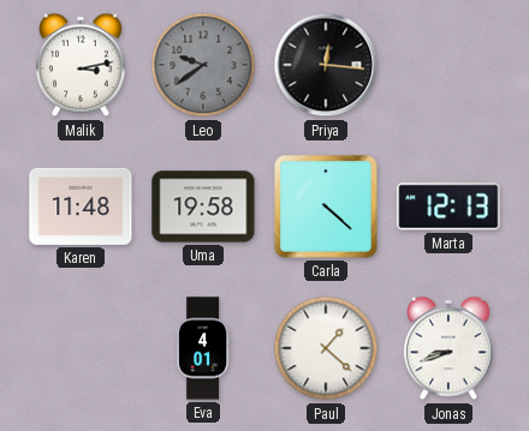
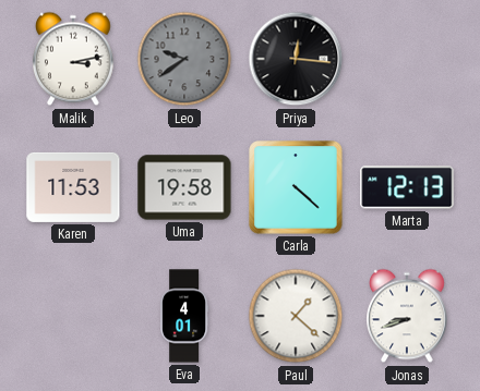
Karen: 11:48 -> 11:53
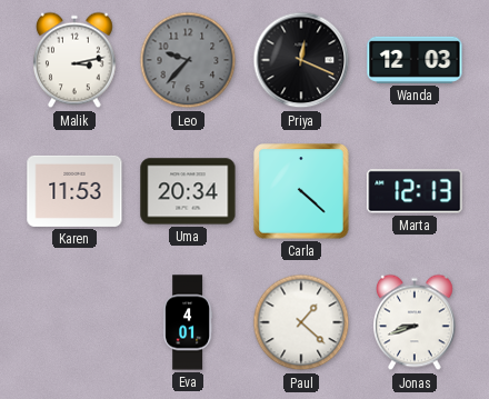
Leo: 9:39 -> 9:37
Priya: 12:16 -> 12:19
Wanda: none -> 12:03
Uma: 19:58 -> 20:34
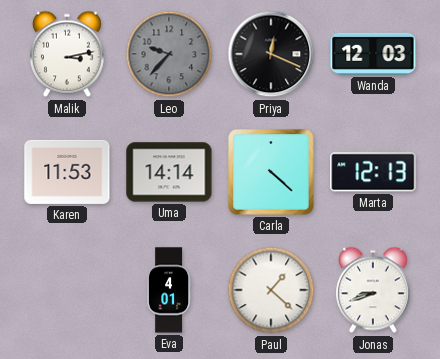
Uma: 20:34 -> 14:14
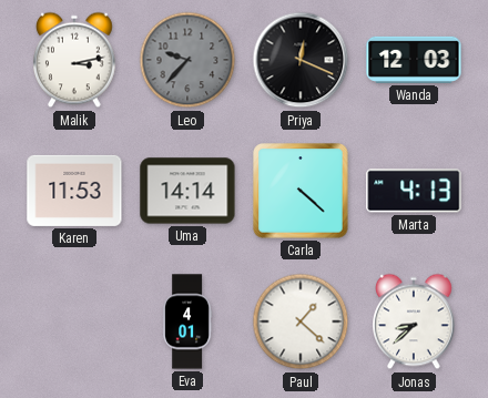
Marta: 12:13 -> 4:13
Jonas: 8:42 -> 8:38
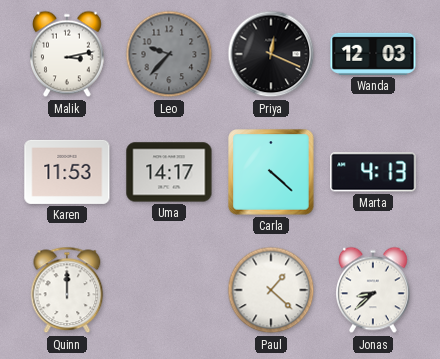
Uma: 14:14 -> 14:17
Quinn: none -> 12:00
Eva: 4:01 -> none
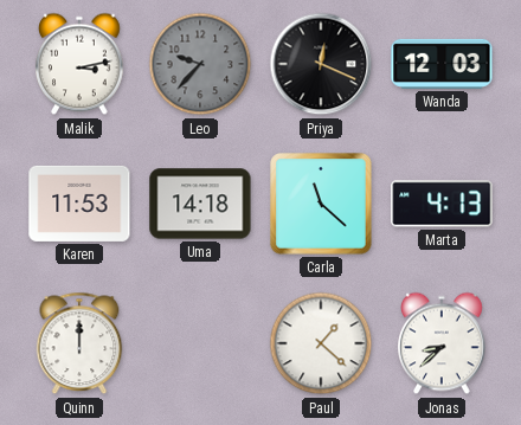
Uma: 14:17 -> 14:18
Carla: 4:22 -> 11:22
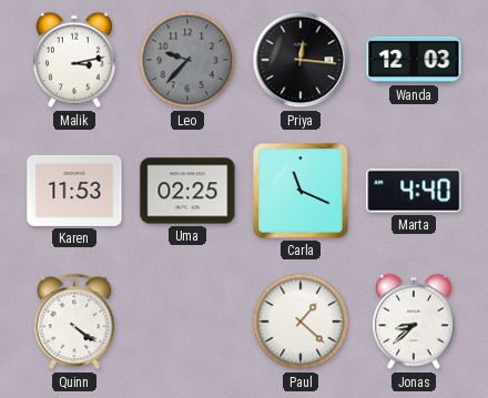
Priya: 12:19 -> 12:16
Uma: 14:18 -> 02:25
Carla: 11:22 -> 11:19
Marta: 4:13 -> 4:40
Quinn: 12:00 -> 4:21
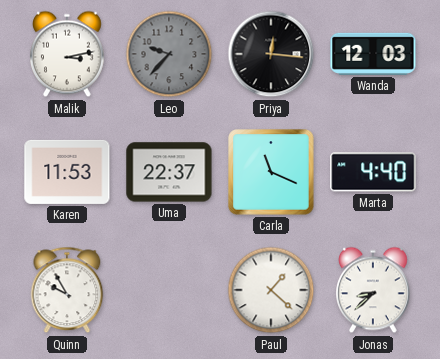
Uma: 02:25 -> 22:37
Quinn: 4:21 -> 9:55
